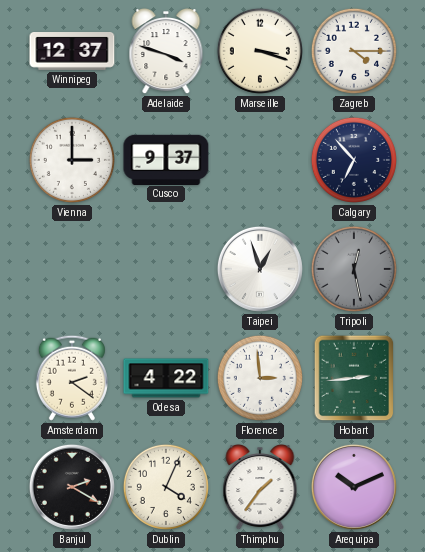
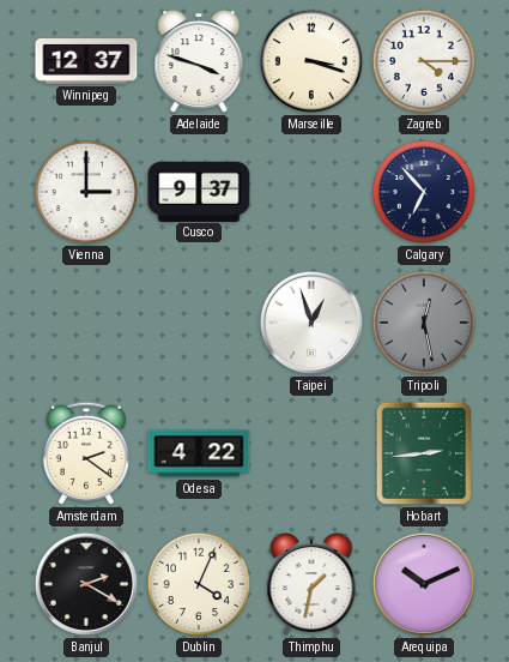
Florence: 2:59 -> none
Thimphu: 1:36 -> 1:32
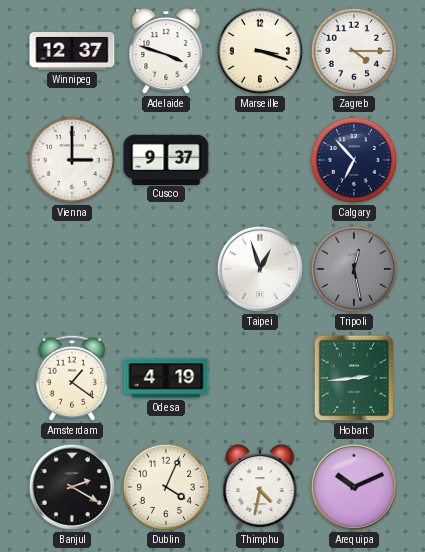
Amsterdam: 2:21 -> 1:21
Odesa: 4:22 -> 4:19
Thimphu: 1:32 -> 4:32
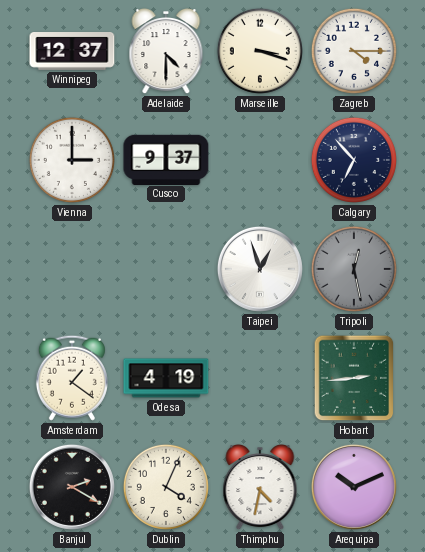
Adelaide: 3:48 -> 4:30
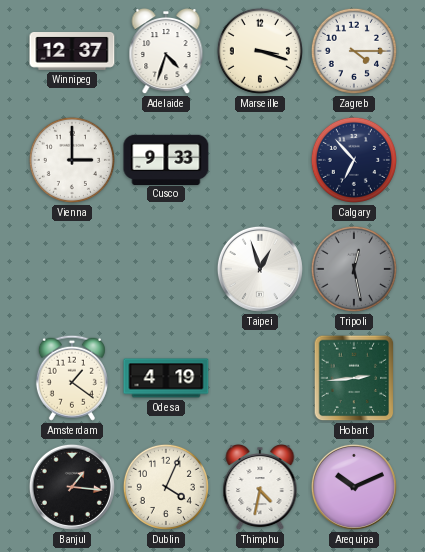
Adelaide: 4:30 -> 4:33
Cusco: 9:37 -> 9:33
Banjul: 2:20 -> 1:16
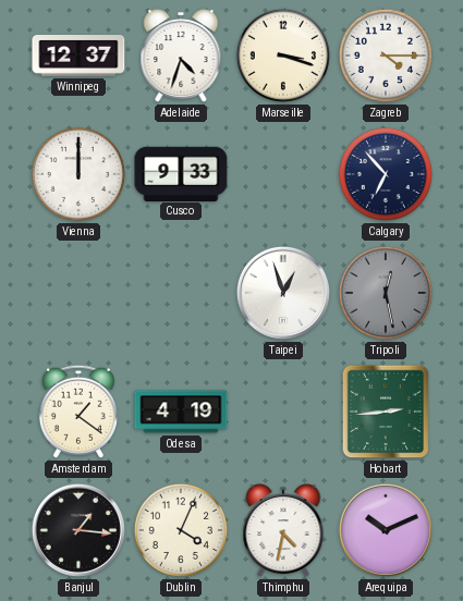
Vienna: 3:00 -> 12:00
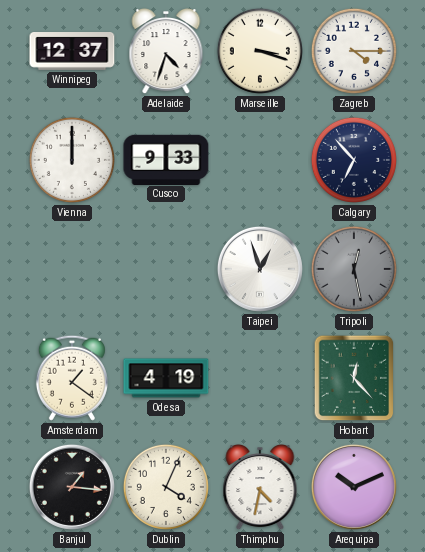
Hobart: 2:44 -> 12:23
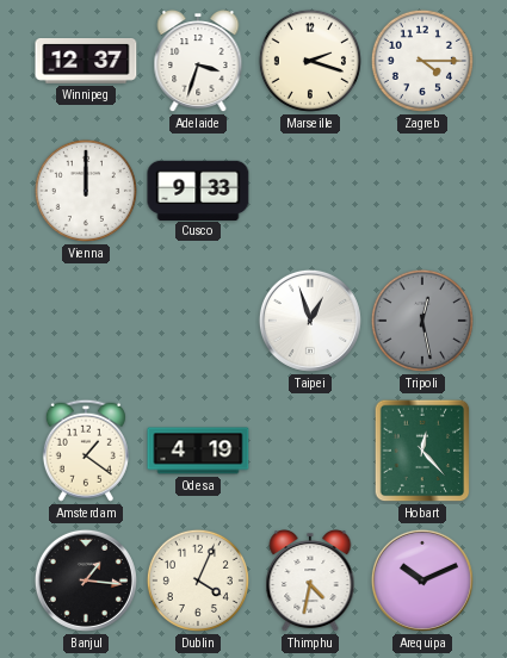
Adelaide: 4:33 -> 3:33
Marseille: 3:18 -> 2:18
Calgary: 6:53 -> none
